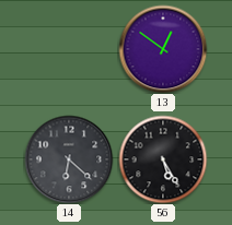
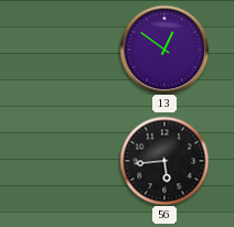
14: 6:22 -> none
56: 5:25 -> 5:44
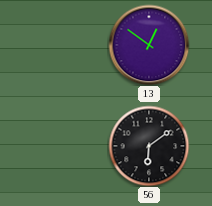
56: 5:44 -> 6:09
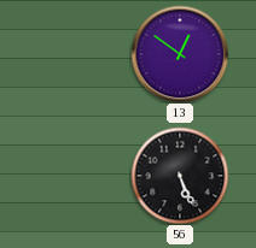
56: 6:09 -> 5:26
